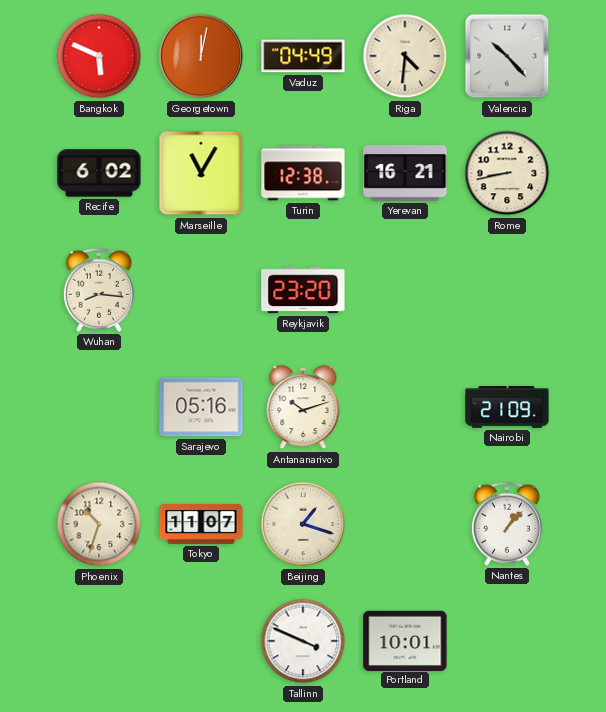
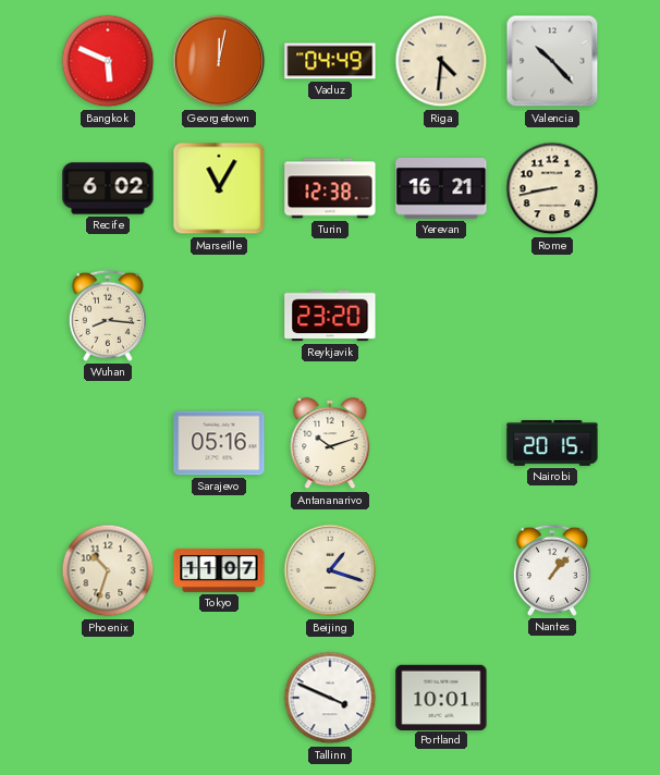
Nairobi: 21:09 -> 20:15
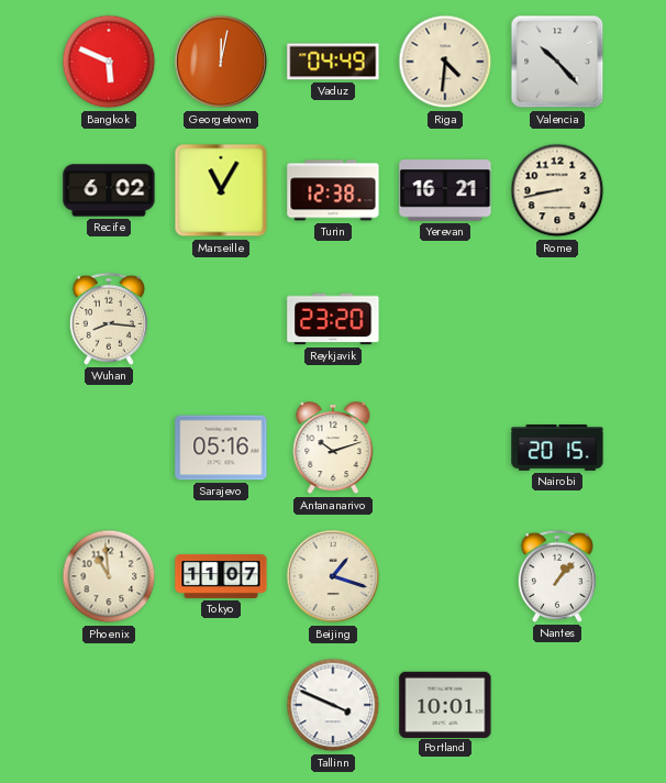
Phoenix: 10:33 -> 10:59
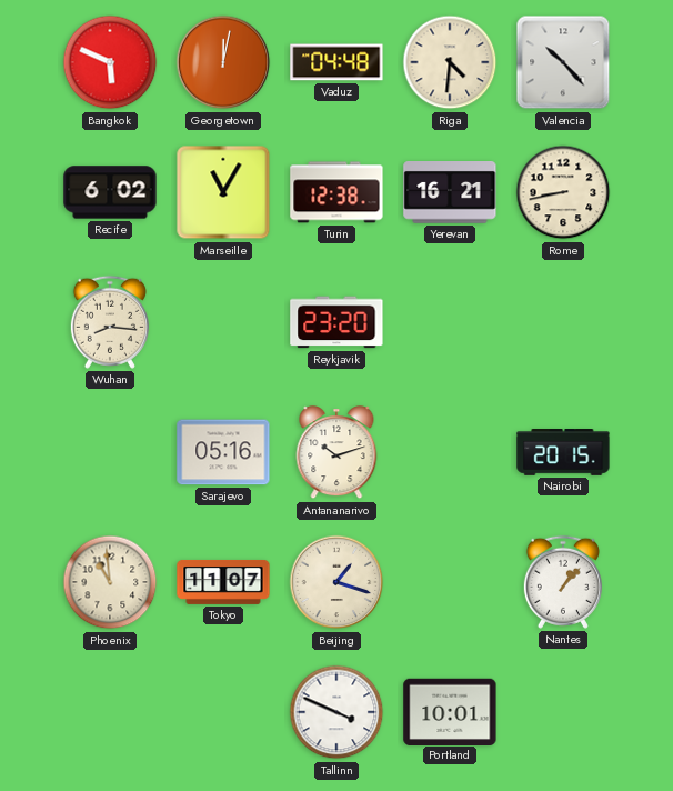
Vaduz: 04:49 -> 04:48
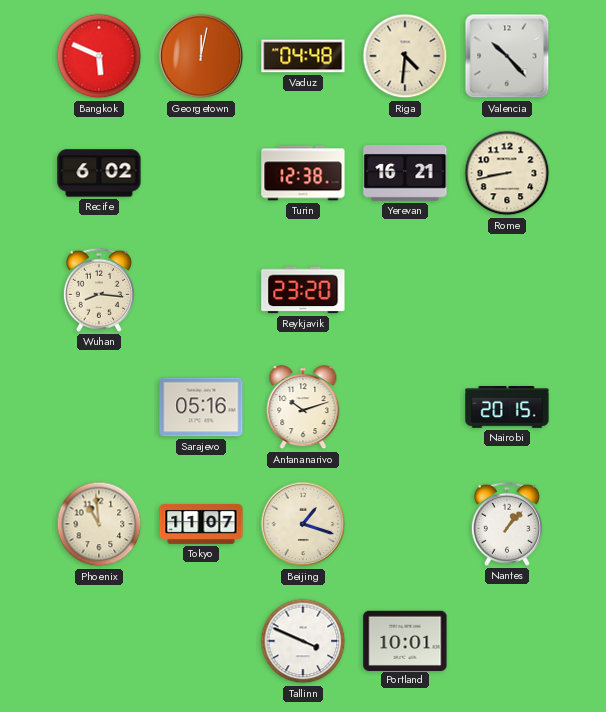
Marseille: 11:05 -> none
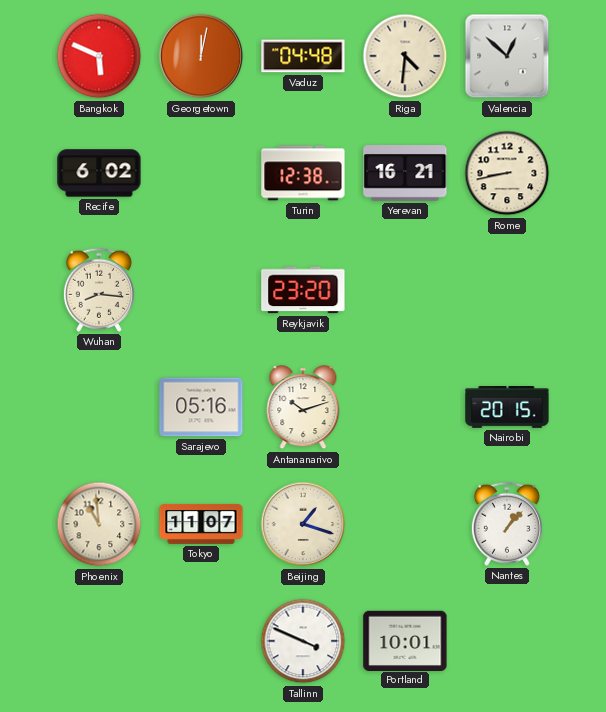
Valencia: 10:23 -> 12:52
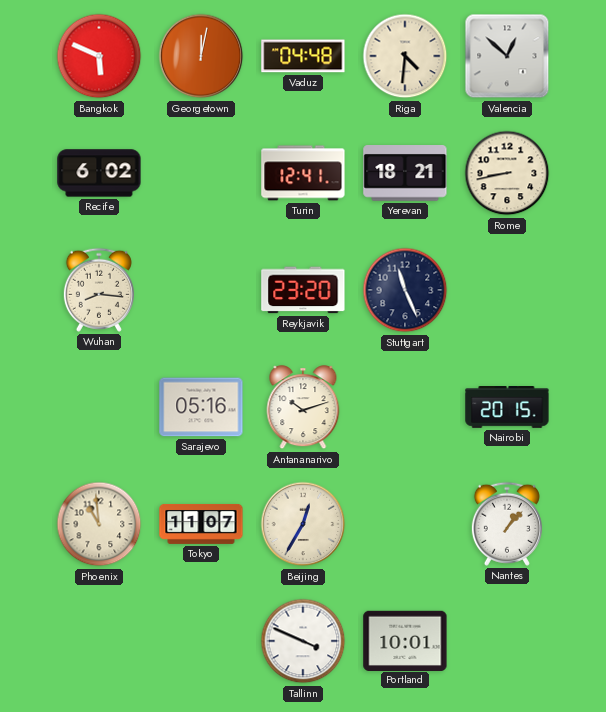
Turin: 12:38 -> 12:41
Yerevan: 16:21 -> 18:21
Stuttgart: none -> 11:26
Beijing: 1:18 -> 12:35
